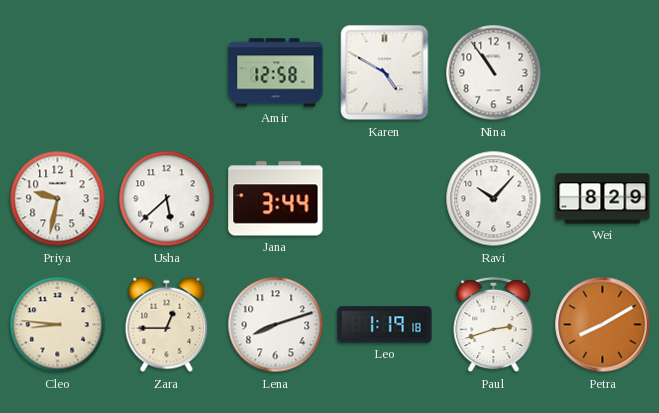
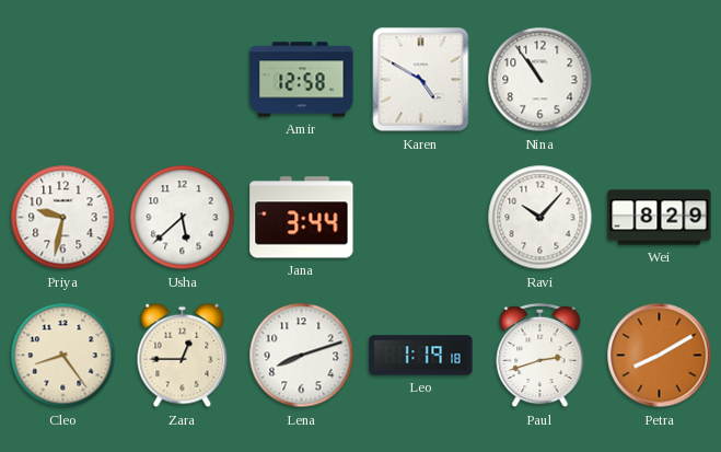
Cleo: 8:46 -> 8:24
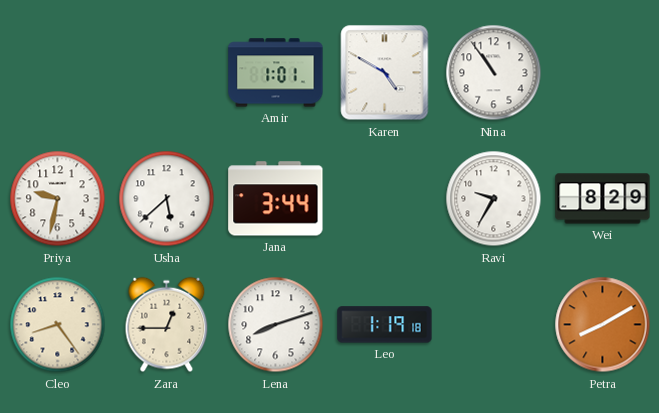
Amir: 12:58 -> 1:01
Ravi: 10:07 -> 9:35
Paul: 2:42 -> none
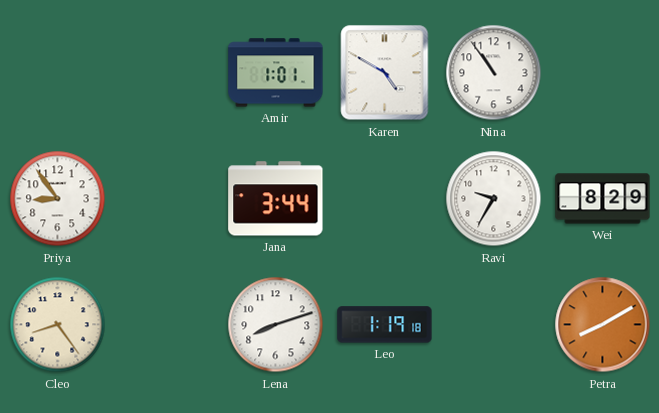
Priya: 9:32 -> 8:54
Usha: 5:38 -> none
Zara: 12:45 -> none
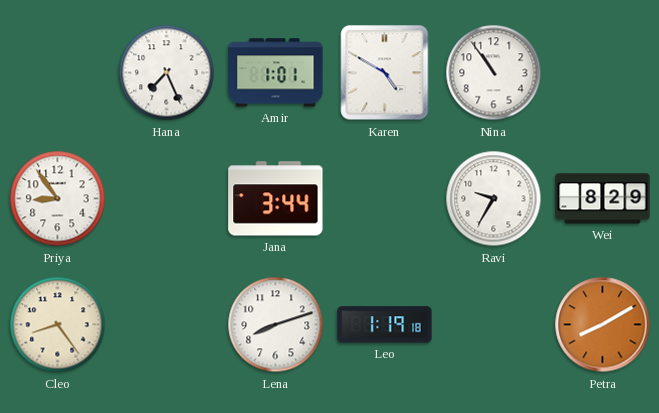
Hana: none -> 7:26
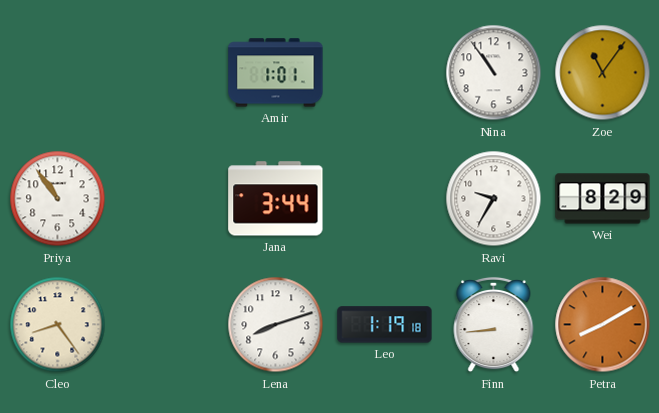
Hana: 7:26 -> none
Karen: 4:50 -> none
Zoe: none -> 11:06
Priya: 8:54 -> 10:54
Finn: none -> 8:44
